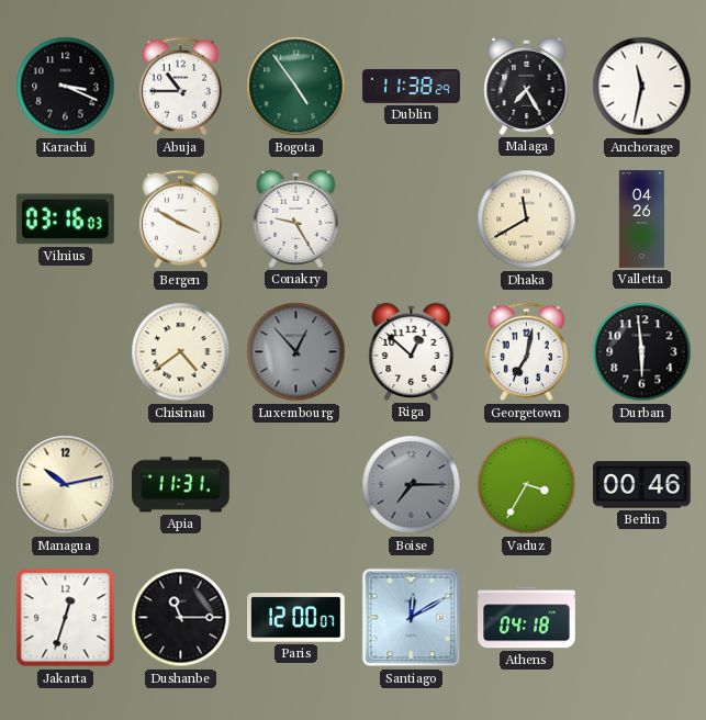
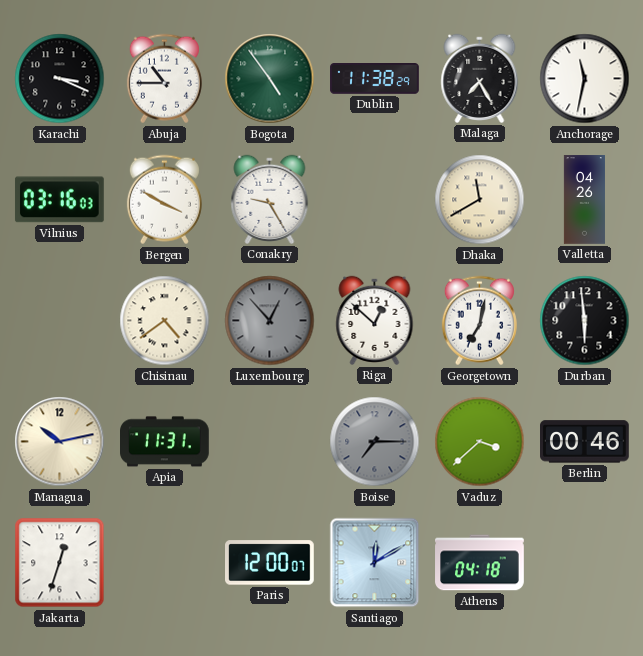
Vaduz: 3:35 -> 3:38
Dushanbe: 11:15 -> none
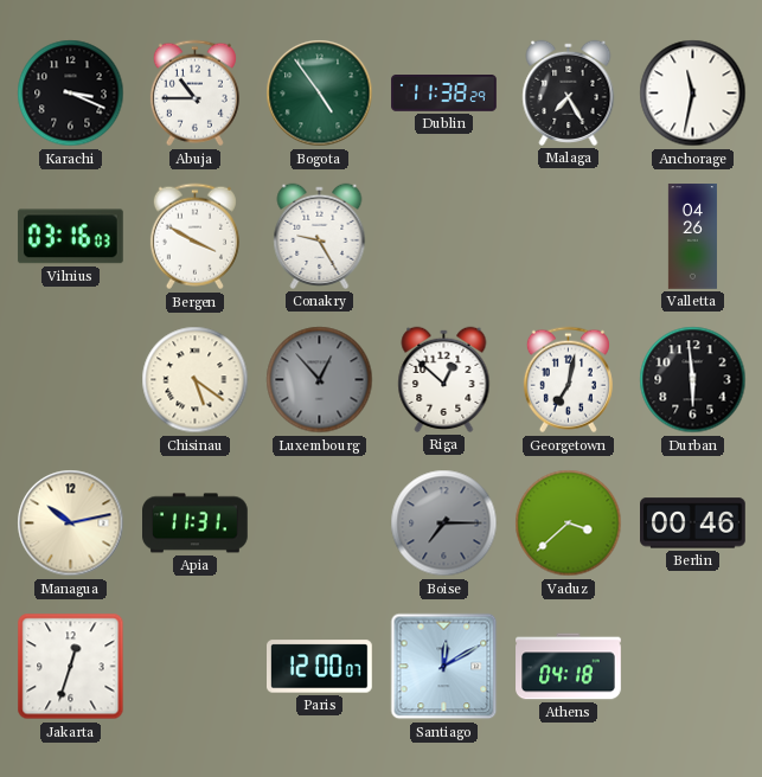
Dhaka: 11:40 -> none
Chisinau: 4:39 -> 5:21
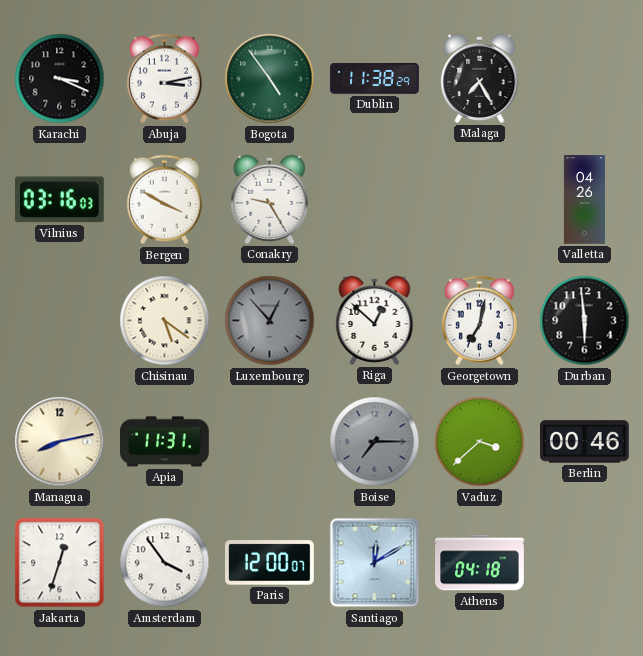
Abuja: 10:45 -> 3:13
Anchorage: 11:32 -> none
Managua: 10:13 -> 8:13
Amsterdam: none -> 3:54
